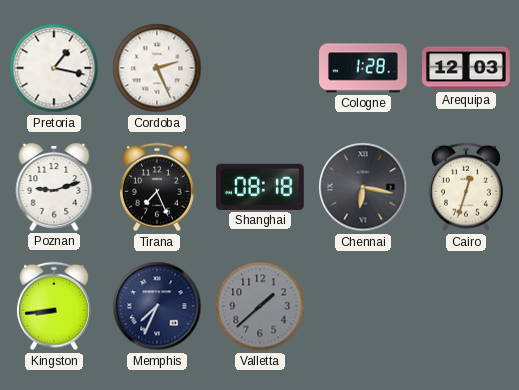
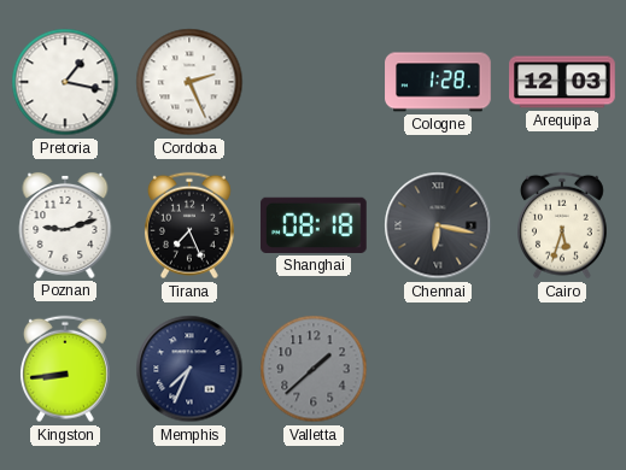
Cairo: 12:33 -> 5:33
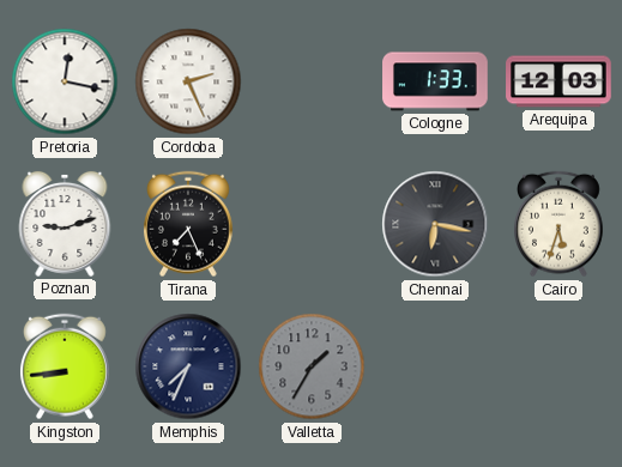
Pretoria: 1:17 -> 12:17
Cologne: 1:28 -> 1:33
Shanghai: 08:18 -> none
Valletta: 1:38 -> 1:35
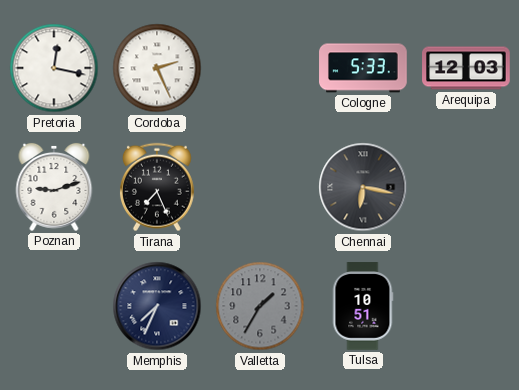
Cologne: 1:33 -> 5:33
Cairo: 5:33 -> none
Kingston: 8:44 -> none
Tulsa: none -> 10:51
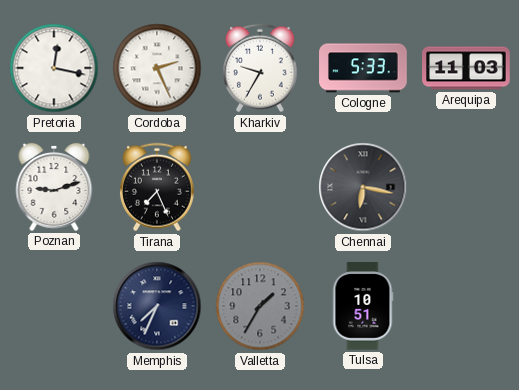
Kharkiv: none -> 9:35
Arequipa: 12:03 -> 11:03
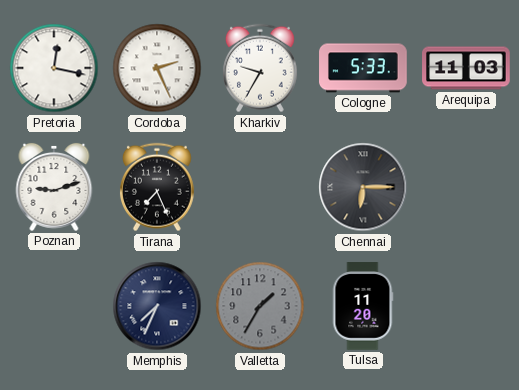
Chennai: 6:17 -> 6:15
Tulsa: 10:51 -> 11:20
